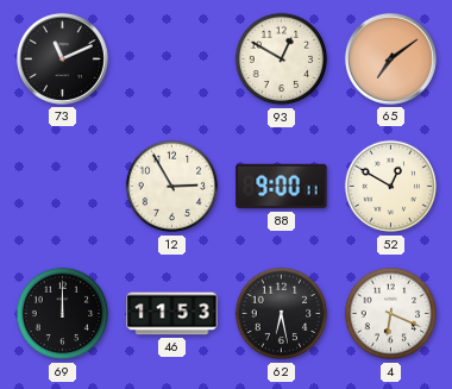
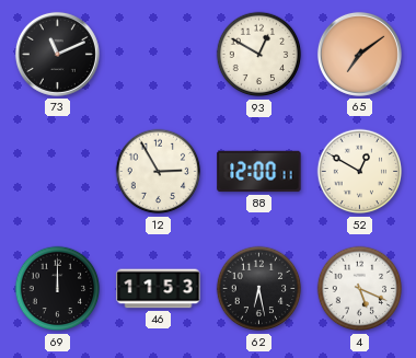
88: 9:00 -> 12:00
4: 6:19 -> 5:19
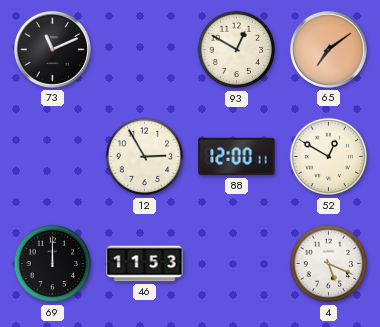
62: 6:28 -> none
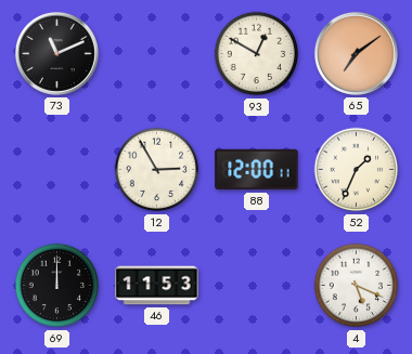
52: 12:50 -> 1:34
